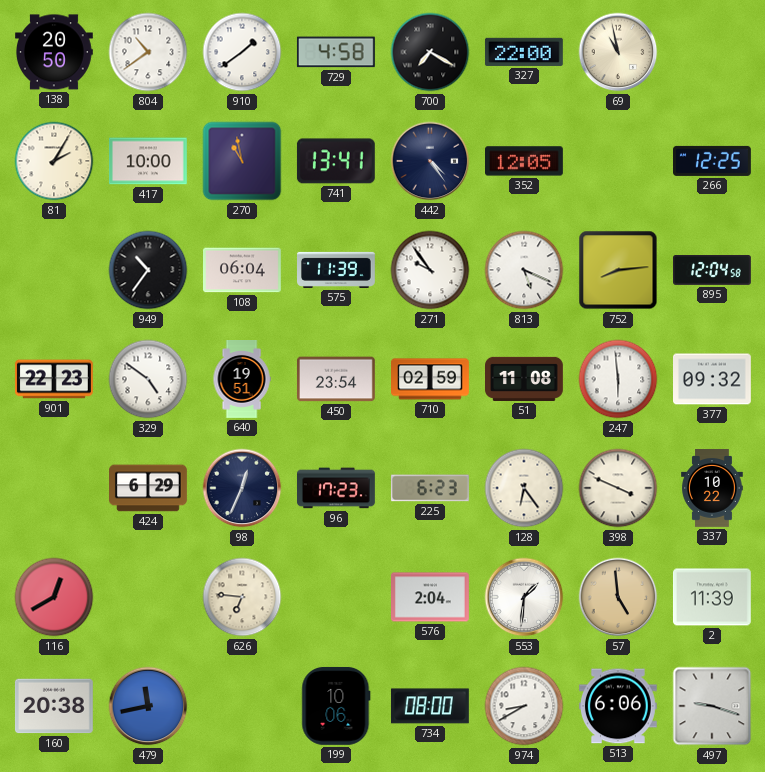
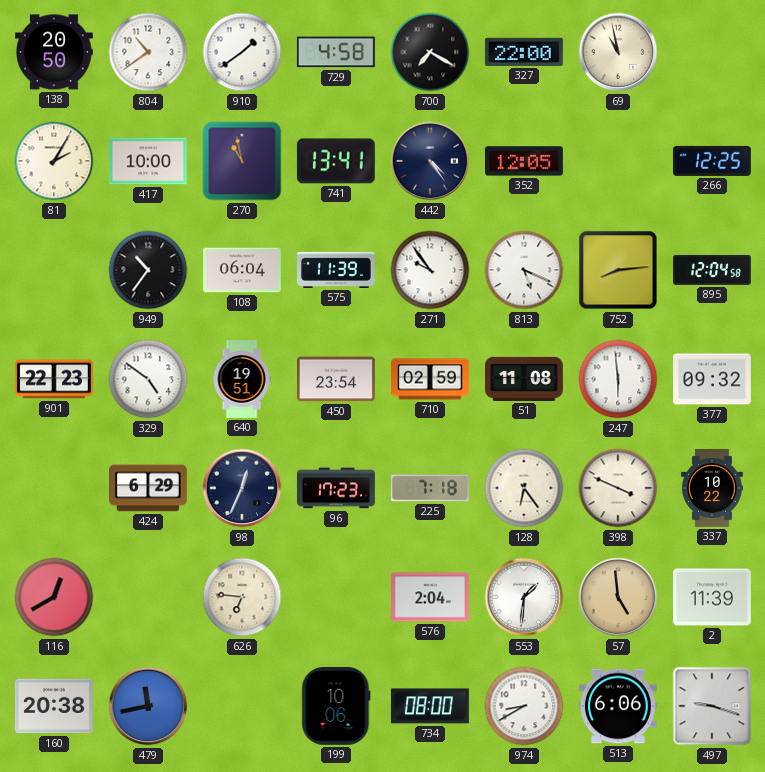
225: 6:23 -> 7:18
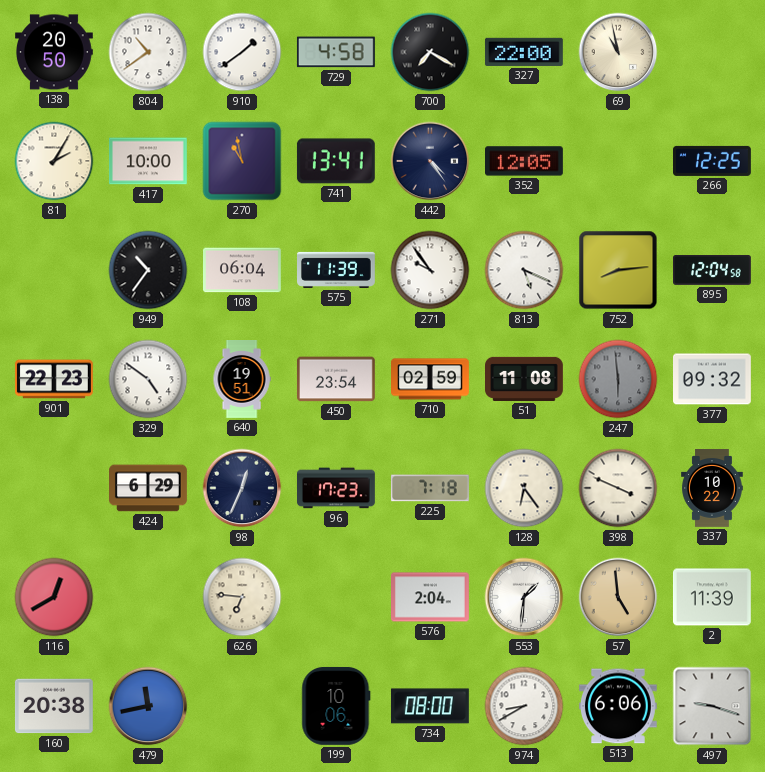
247 dial: white -> grey
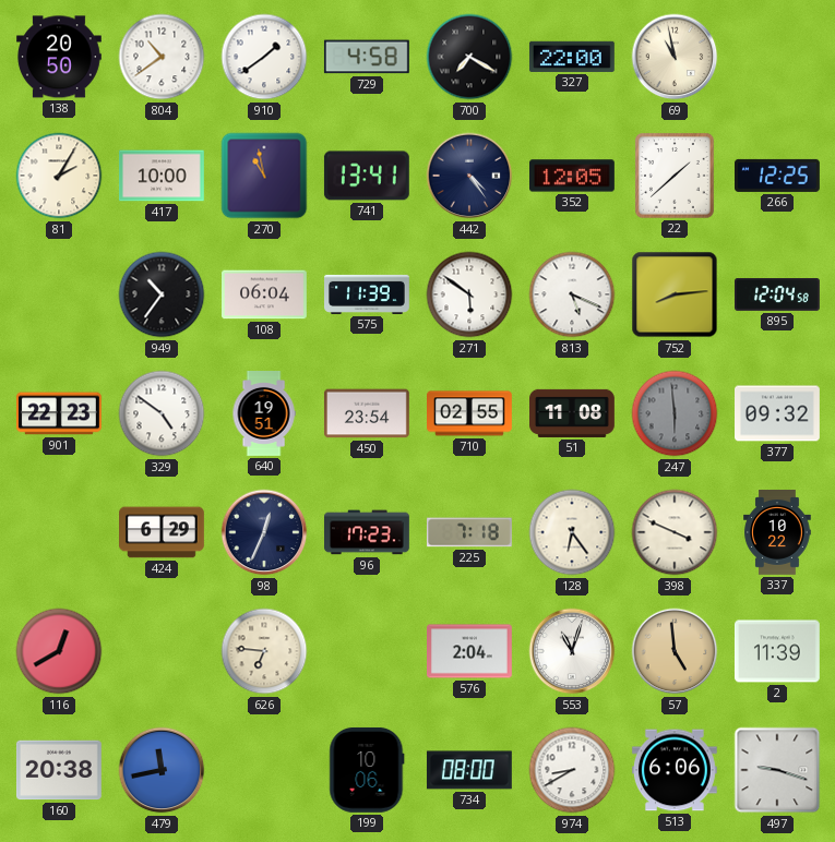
22: none -> 1:38
271: 9:54 -> 5:51
710: 02:59 -> 02:55
553: 1:31 -> 11:03
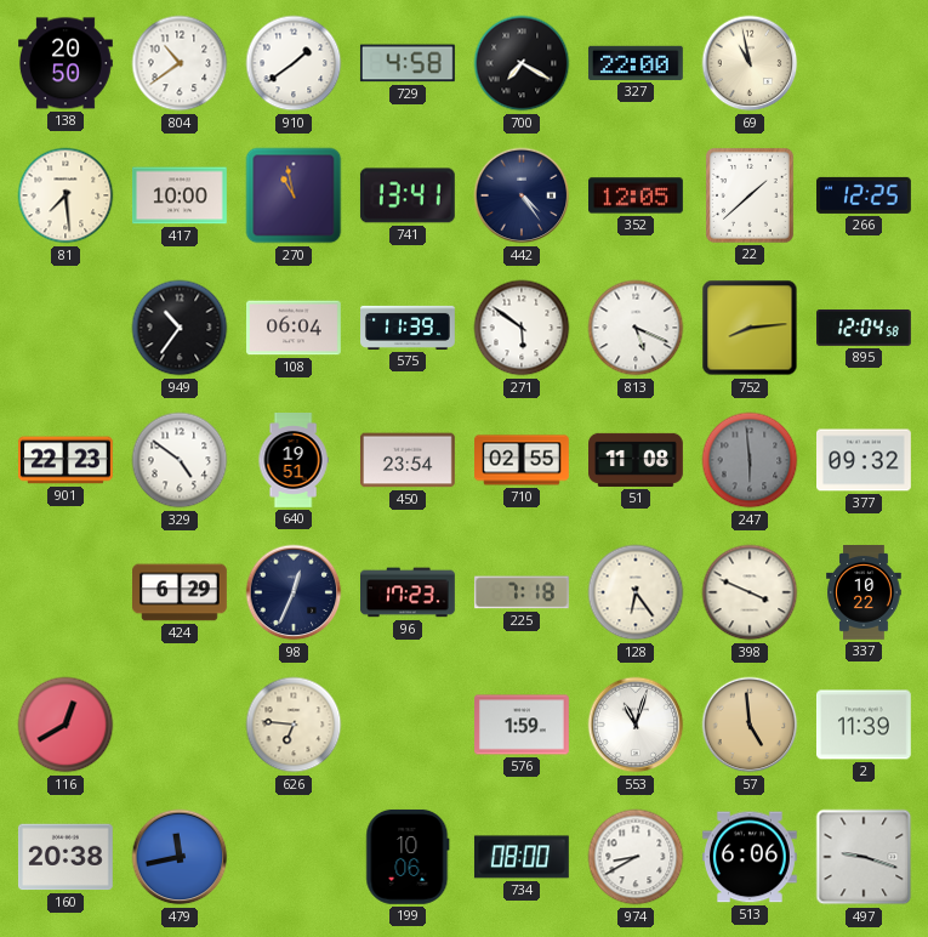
81: 2:05 -> 7:29
576: 2:04 -> 1:59
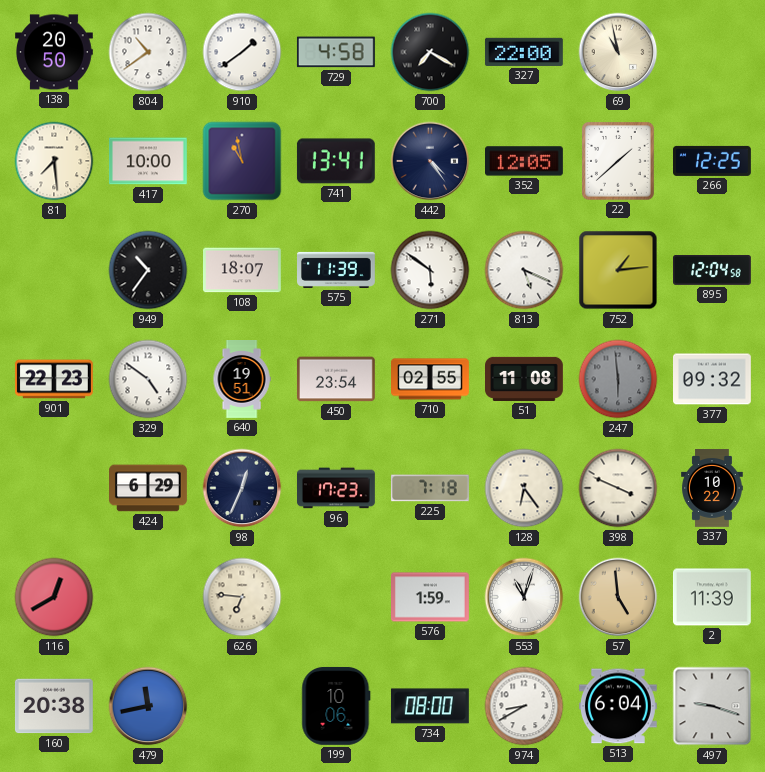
108: 06:04 -> 18:07
752: 8:14 -> 1:14
513: 6:06 -> 6:04
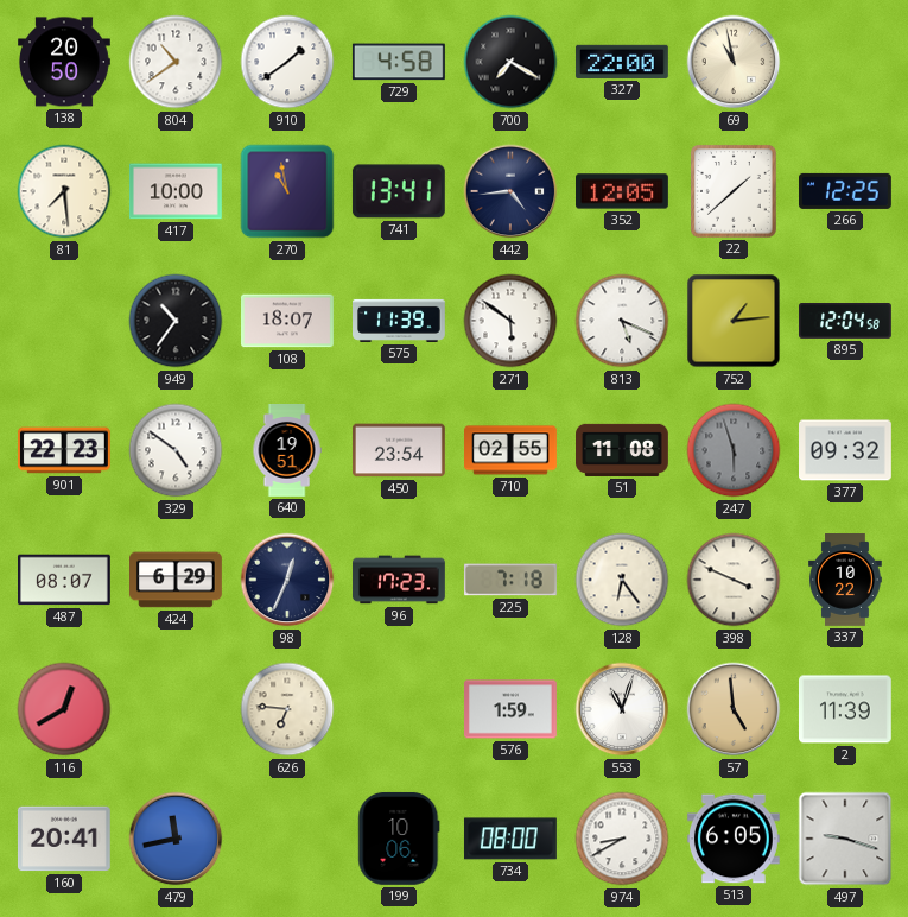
442: 4:24 -> 4:44
247: 5:59 -> 5:57
487: none -> 08:07
160: 20:38 -> 20:41
513: 6:04 -> 6:05
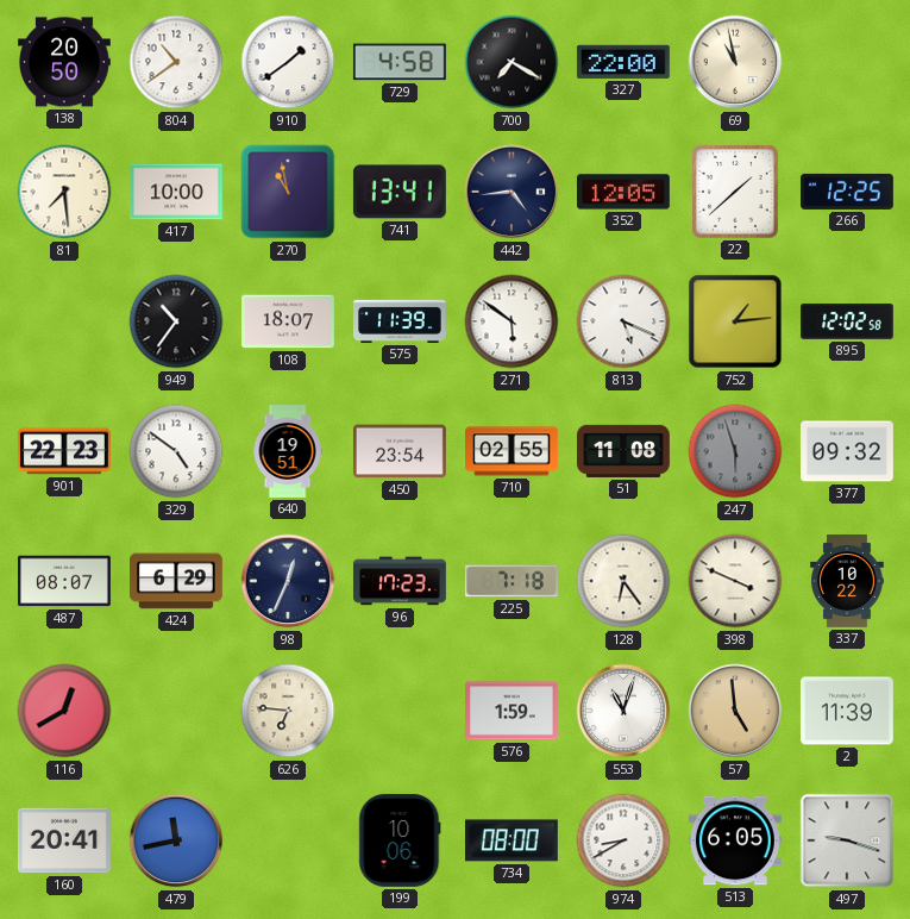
895: 12:04 -> 12:02
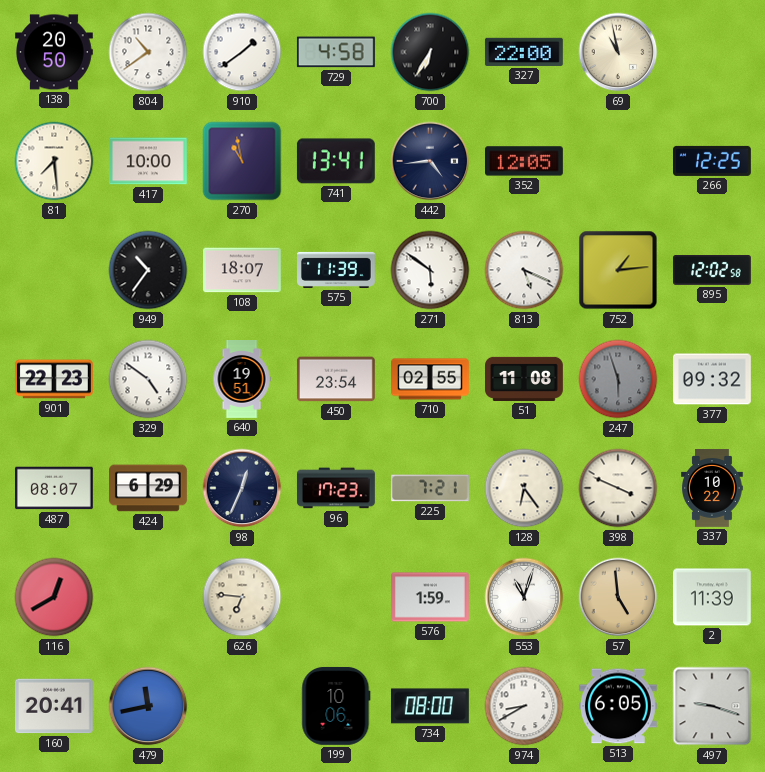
700: 7:20 -> 6:35
22: 1:38 -> none
225: 7:18 -> 7:21
